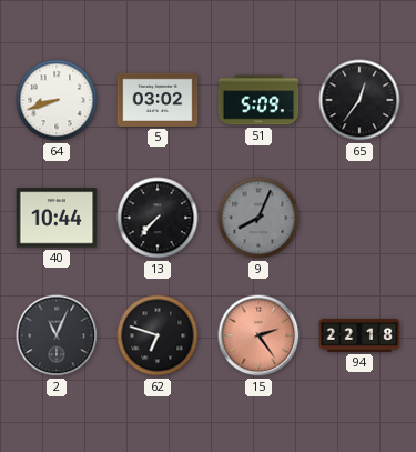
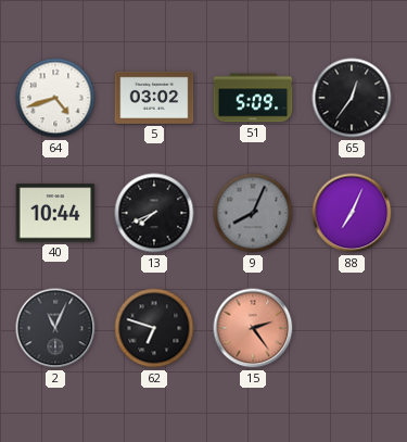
64: 8:42 -> 4:42
13: 7:37 -> 7:41
88: none -> 7:04
94: 22:18 -> none
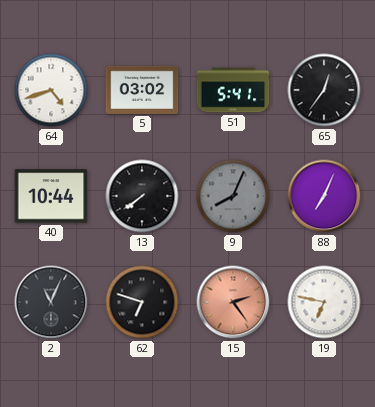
51: 5:09 -> 5:41
13: 7:41 -> 7:39
19: none -> 6:47
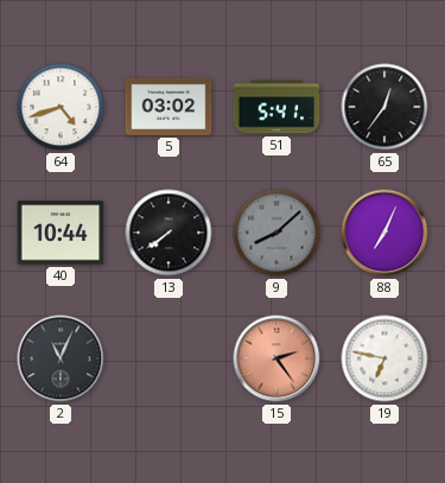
9: 8:04 -> 8:08
62: 6:48 -> none
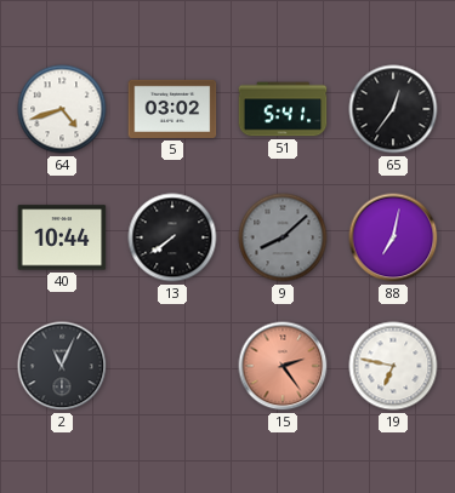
88: 7:04 -> 7:02
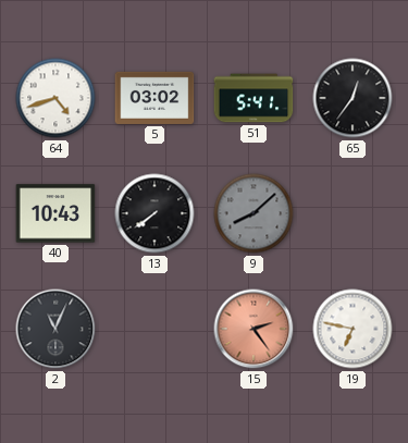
40: 10:44 -> 10:43
88: 7:02 -> none
